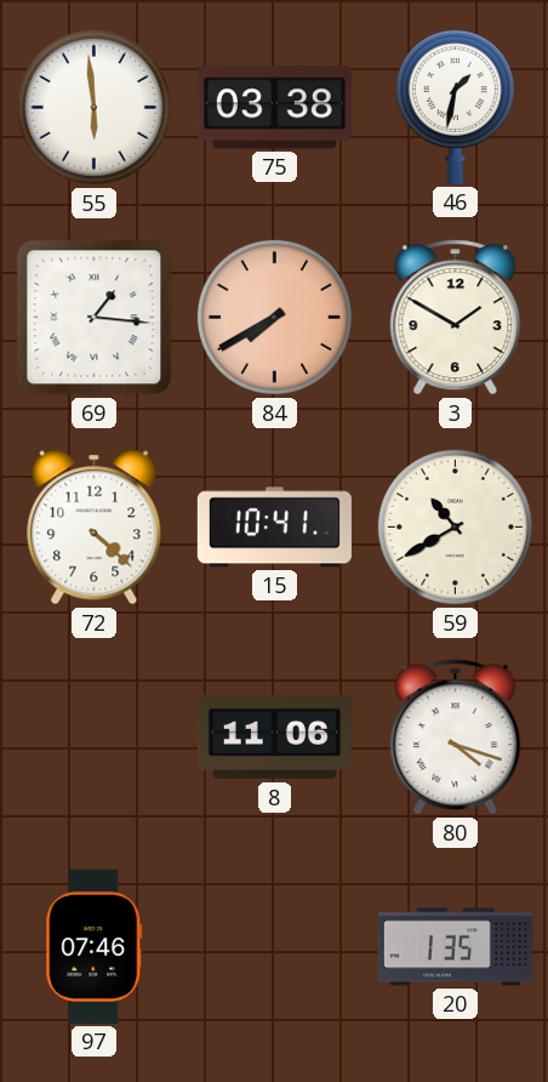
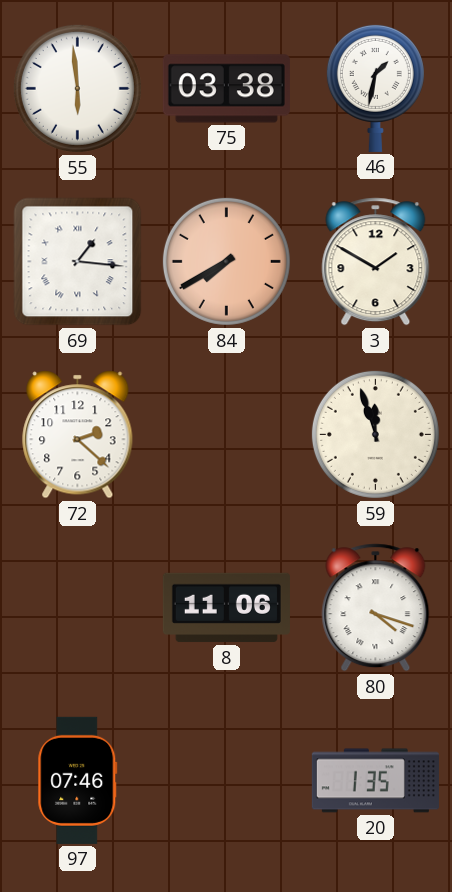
72: 4:22 -> 2:22
15: 10:41 -> none
59: 10:40 -> 11:57
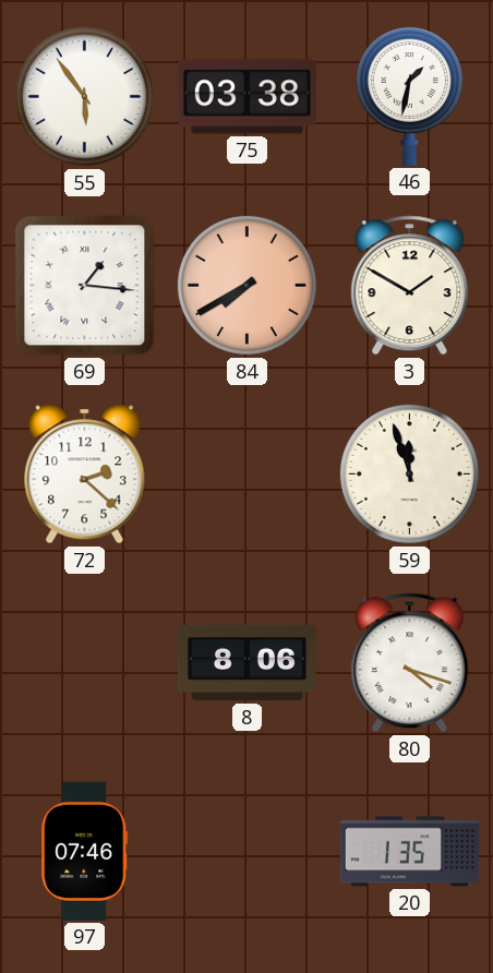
55: 5:59 -> 5:54
8: 11:06 -> 8:06
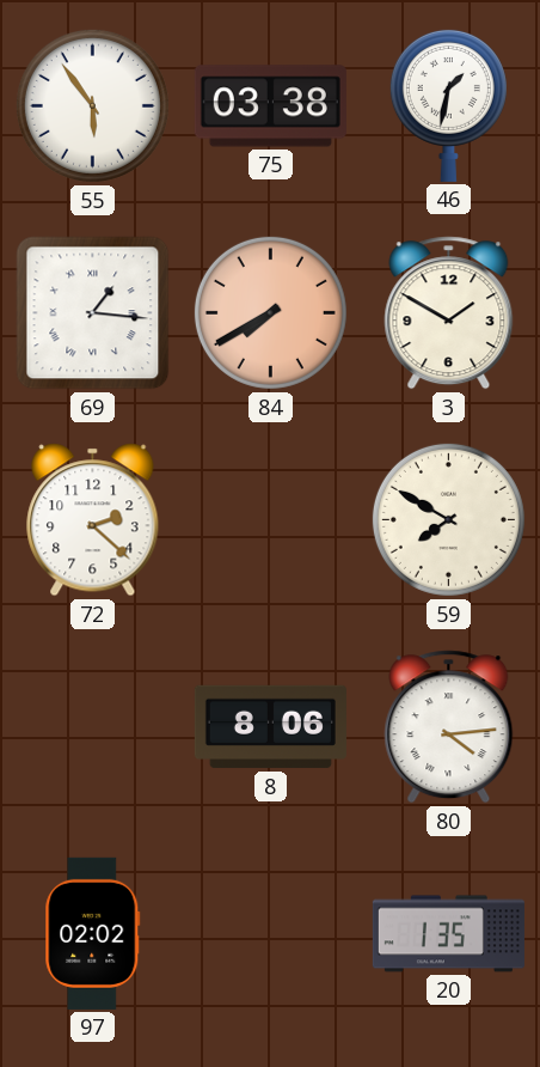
59: 11:57 -> 7:50
80: 4:18 -> 4:14
97: 07:46 -> 02:02
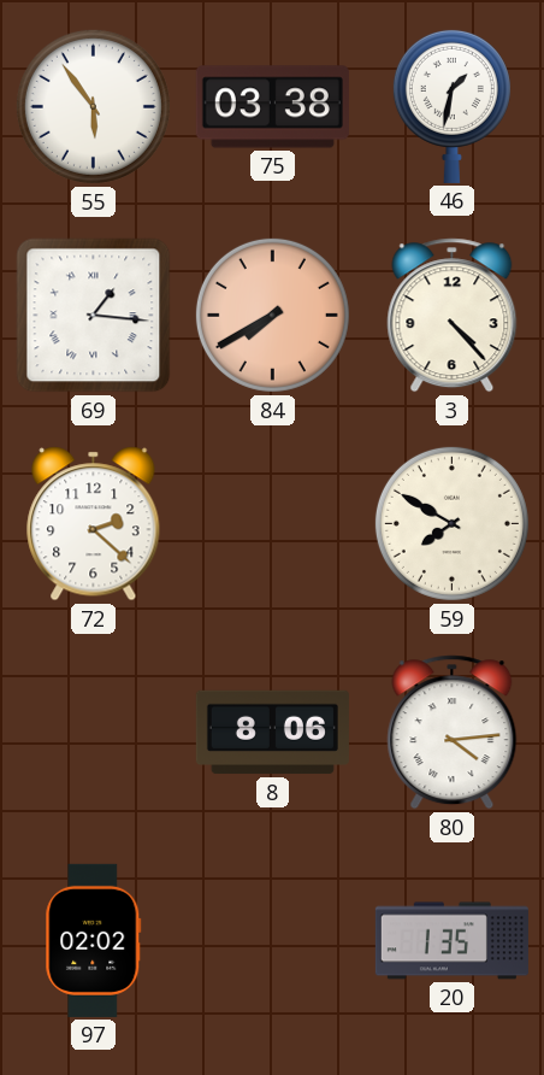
3: 1:50 -> 4:23
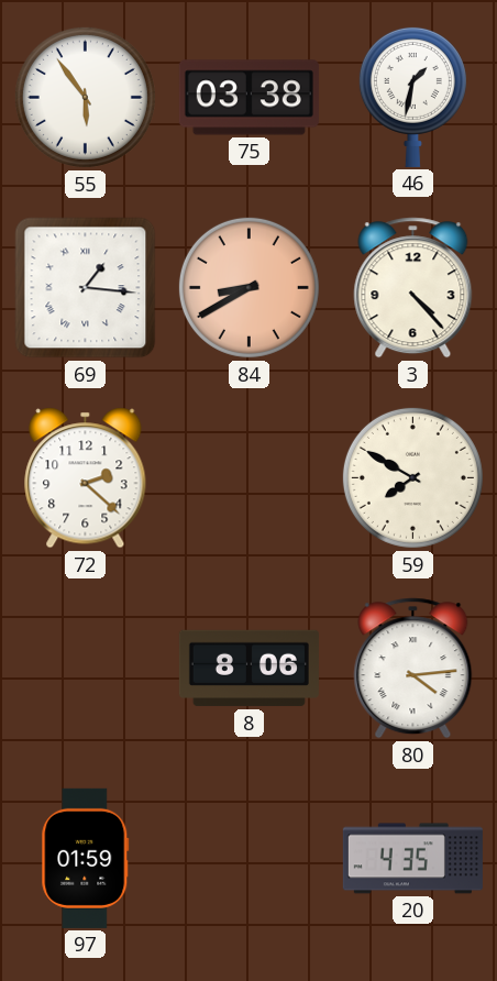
84: 7:40 -> 8:40
97: 02:02 -> 01:59
20: 1:35 -> 4:35
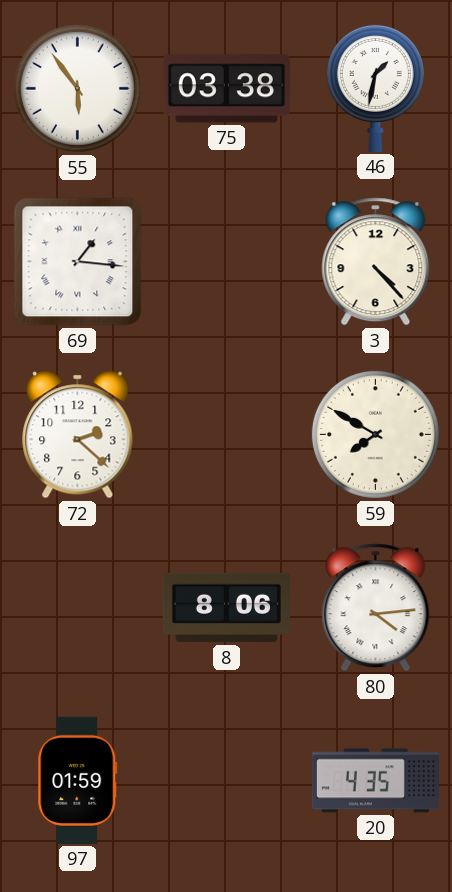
84: 8:40 -> none
